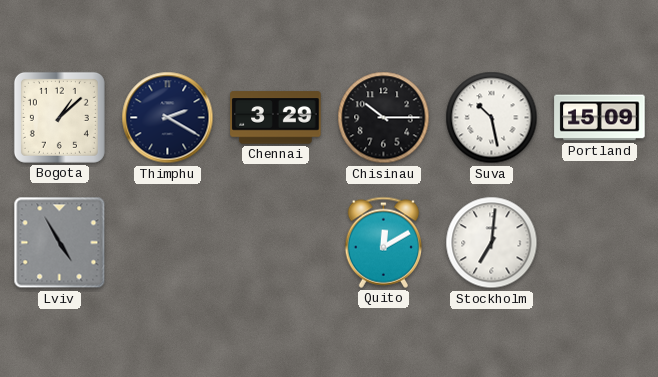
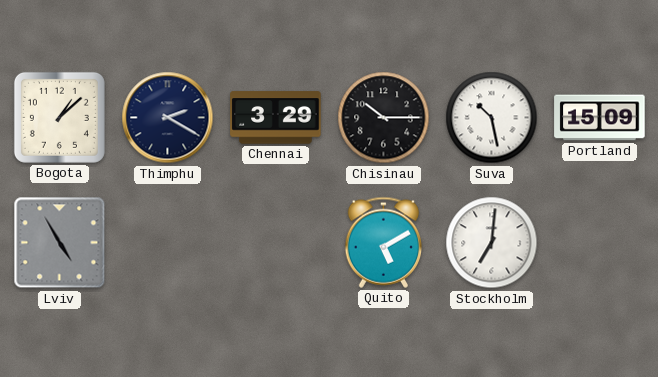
Quito: 12:10 -> 5:10
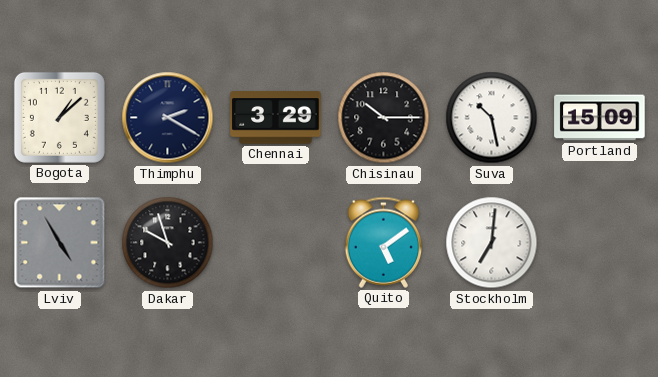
Dakar: none -> 9:57
Quito: 5:10 -> 5:09
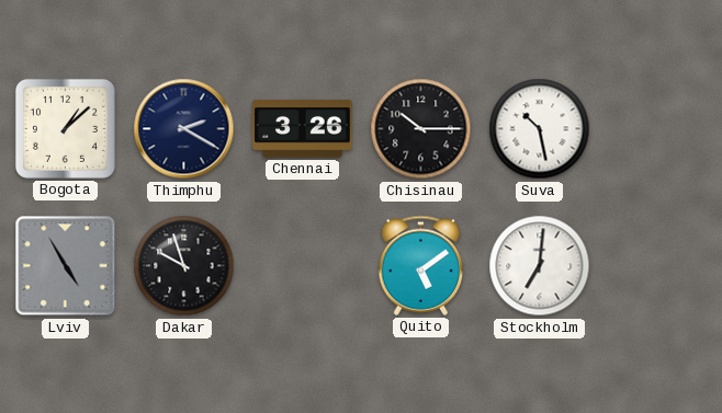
Chennai: 3:29 -> 3:26
Portland: 15:09 -> none
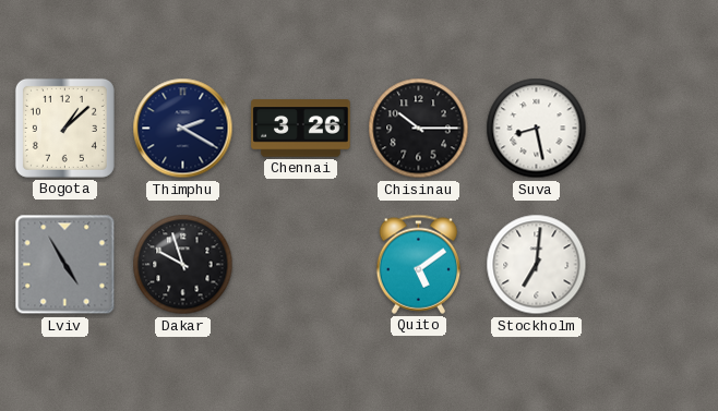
Suva: 10:28 -> 8:28
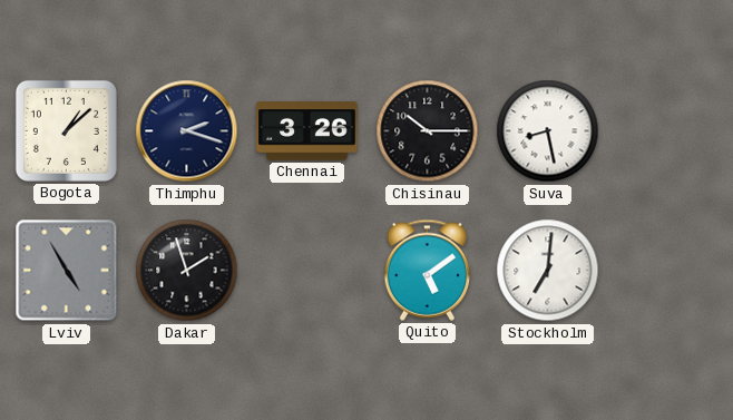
Thimphu: 2:20 -> 2:18
Dakar: 9:57 -> 1:57
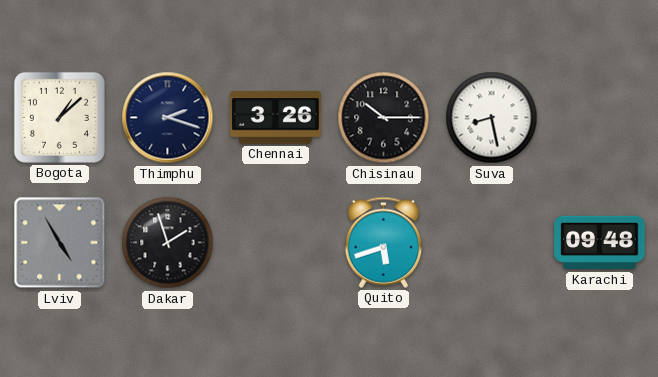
Quito: 5:09 -> 5:42
Stockholm: 7:01 -> none
Karachi: none -> 09:48
